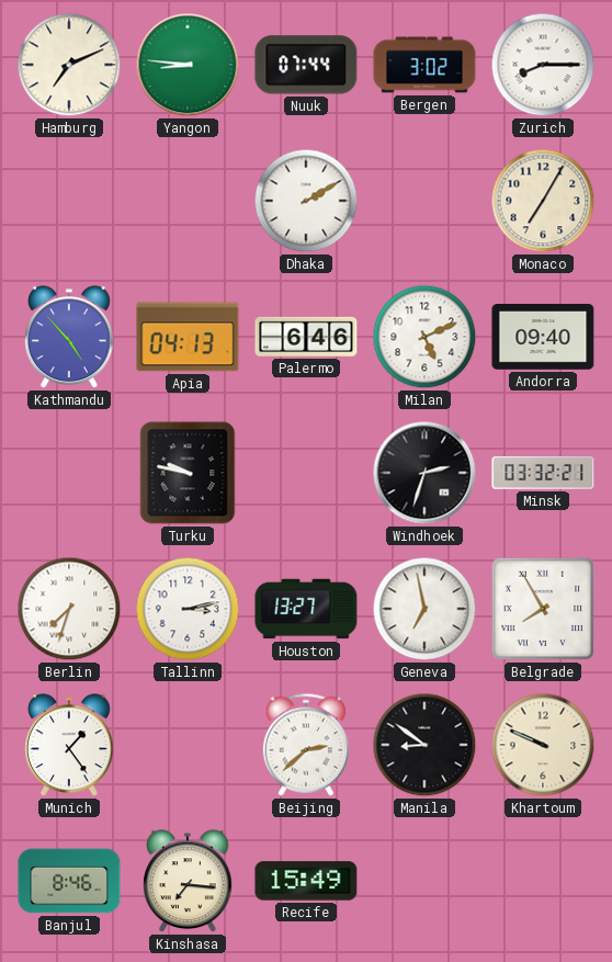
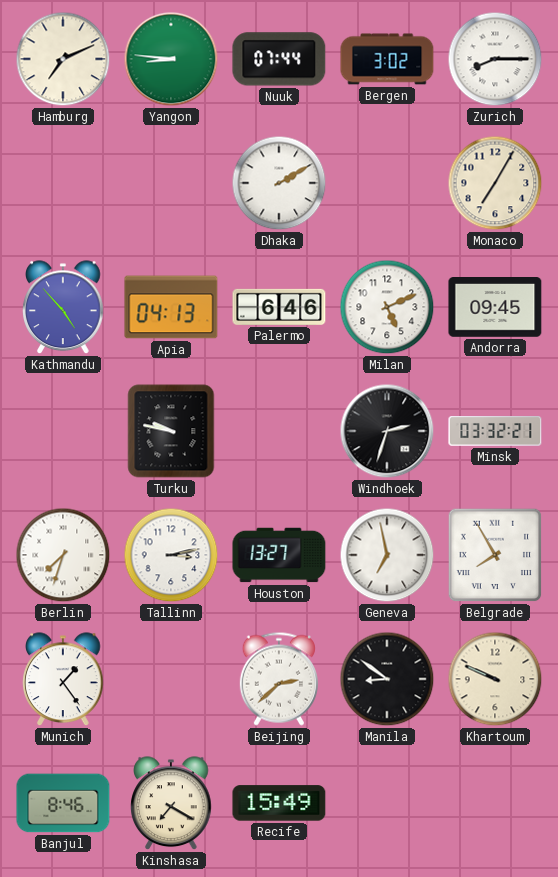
Andorra: 09:40 -> 09:45
Kinshasa: 7:16 -> 7:20
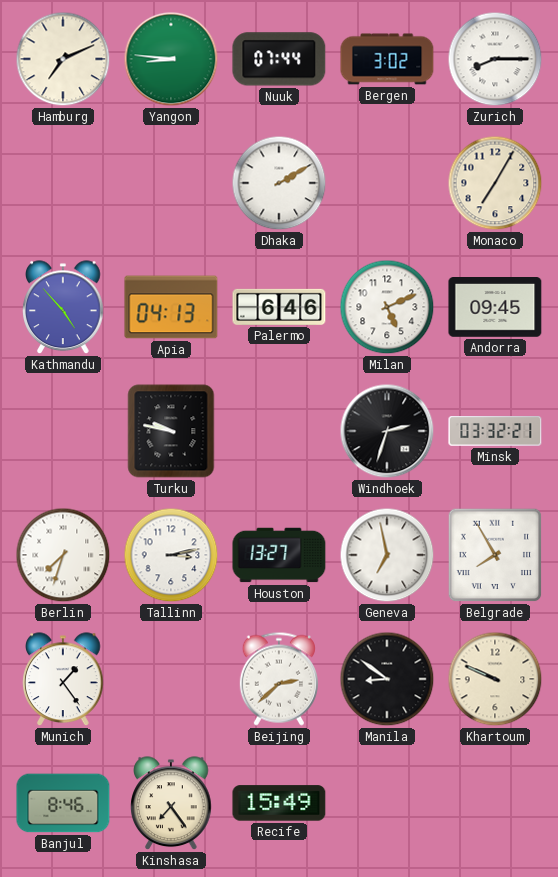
Kinshasa: 7:20 -> 7:24
